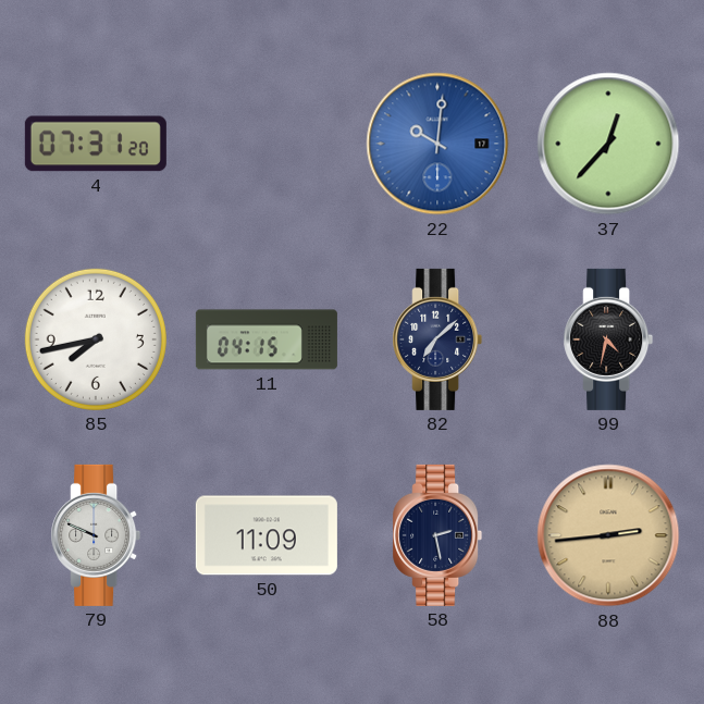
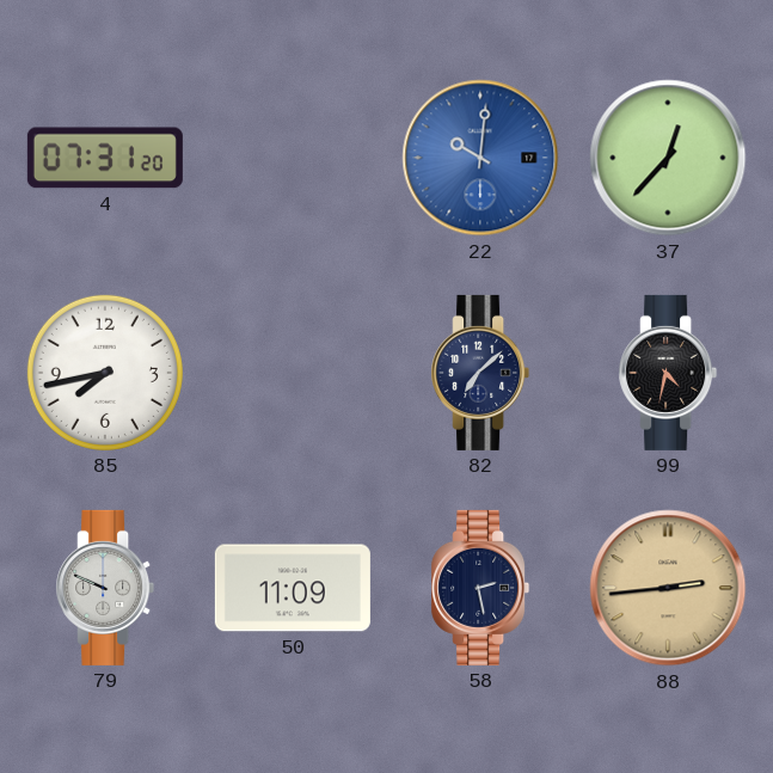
11: 04:15 -> none
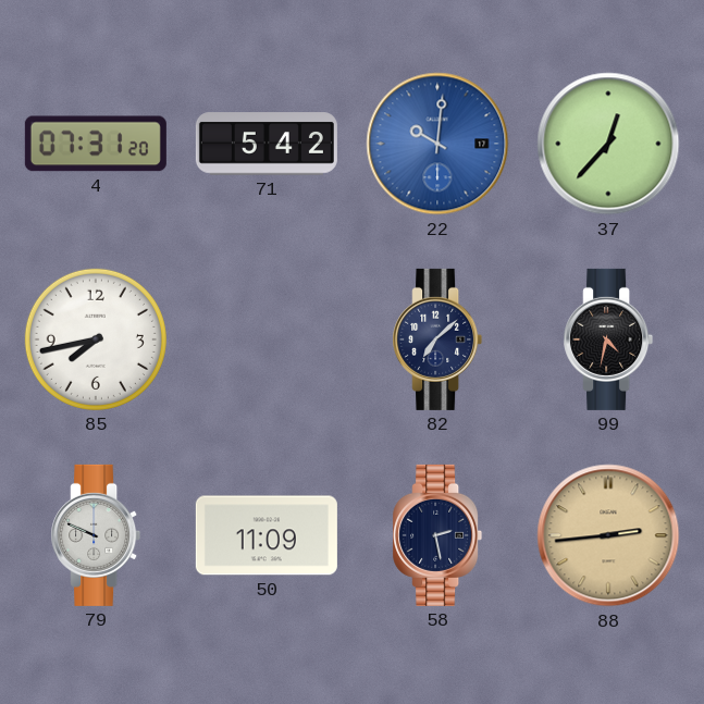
71: none -> 5:42
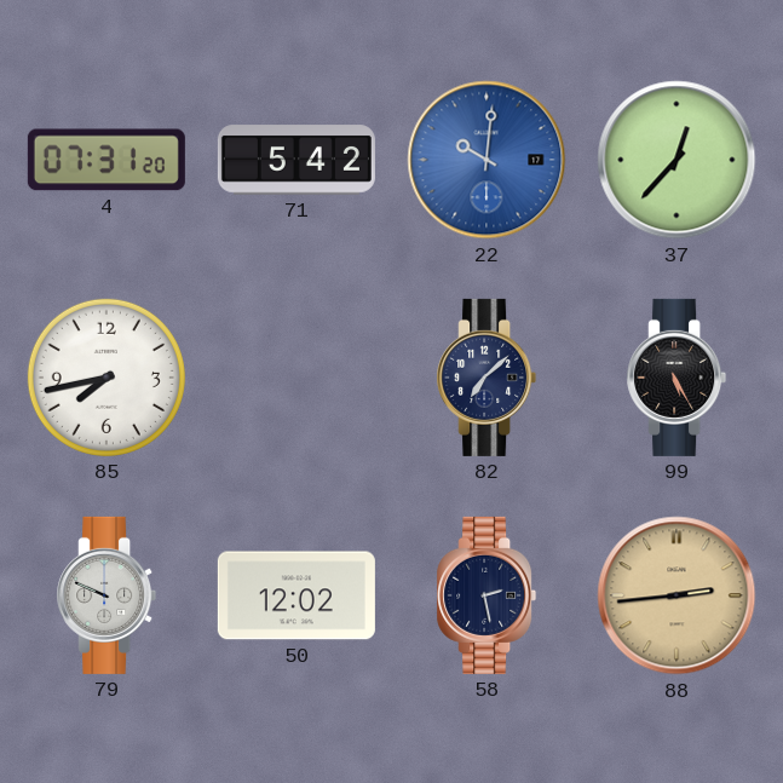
99: 4:32 -> 5:25
50: 11:09 -> 12:02
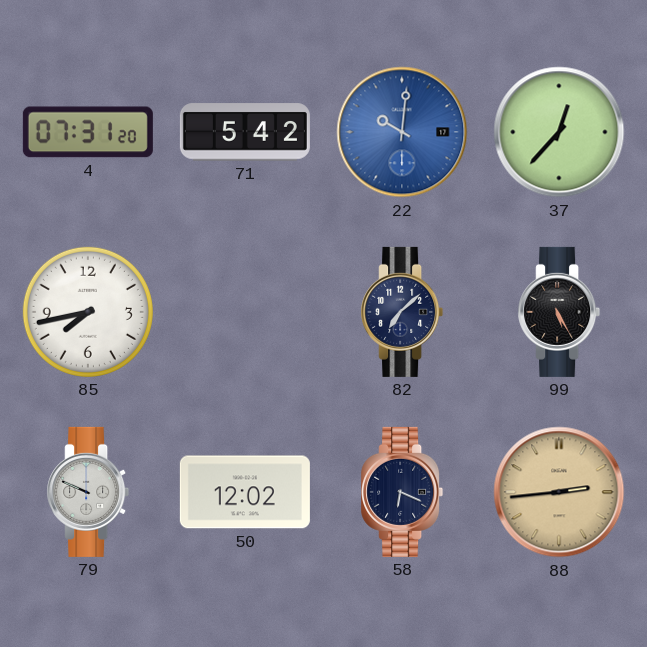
58: 2:28 -> 6:19
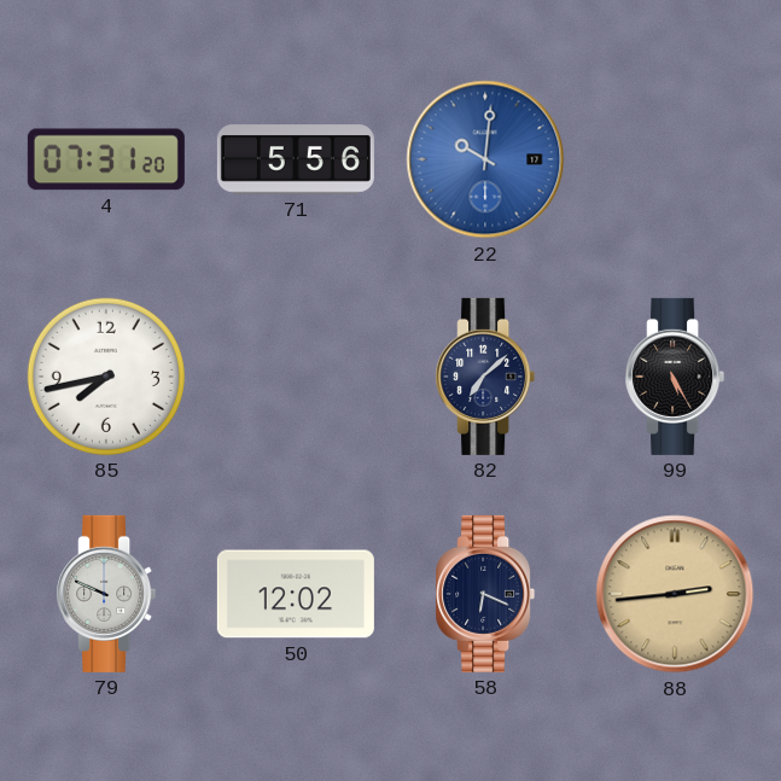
71: 5:42 -> 5:56
37: 12:37 -> none
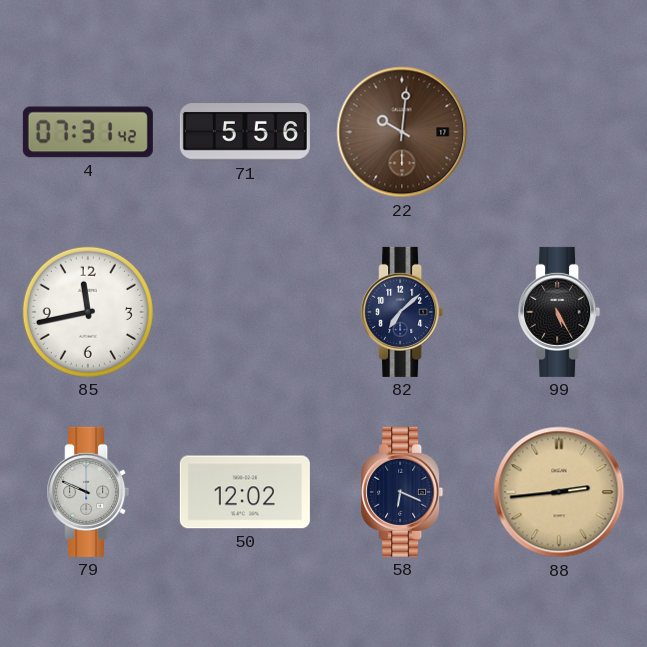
4: 07:31:20 -> 07:31:42
22 dial: blue -> brown
85: 7:43 -> 11:43
